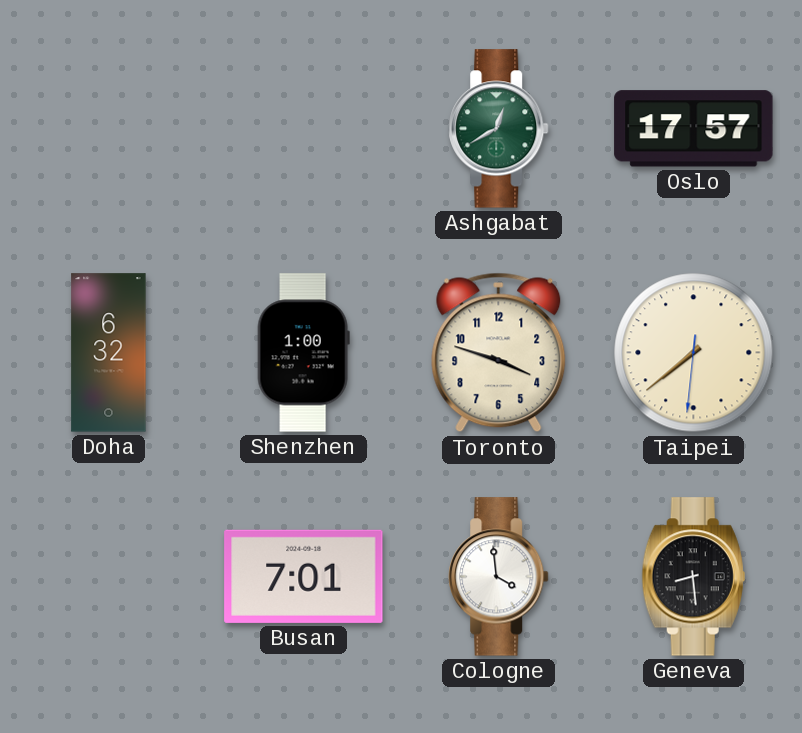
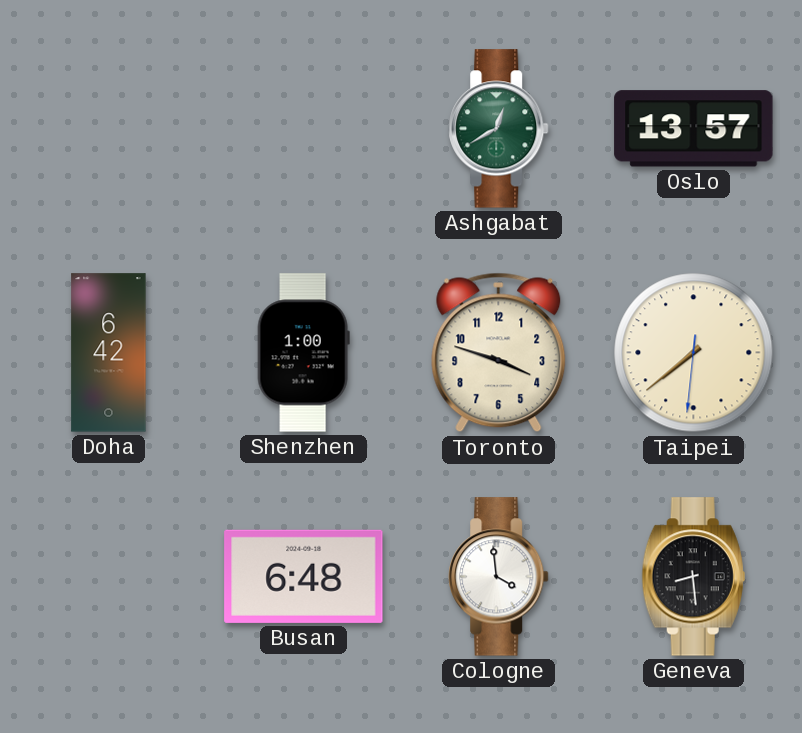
Oslo: 17:57 -> 13:57
Doha: 6:32 -> 6:42
Busan: 7:01 -> 6:48
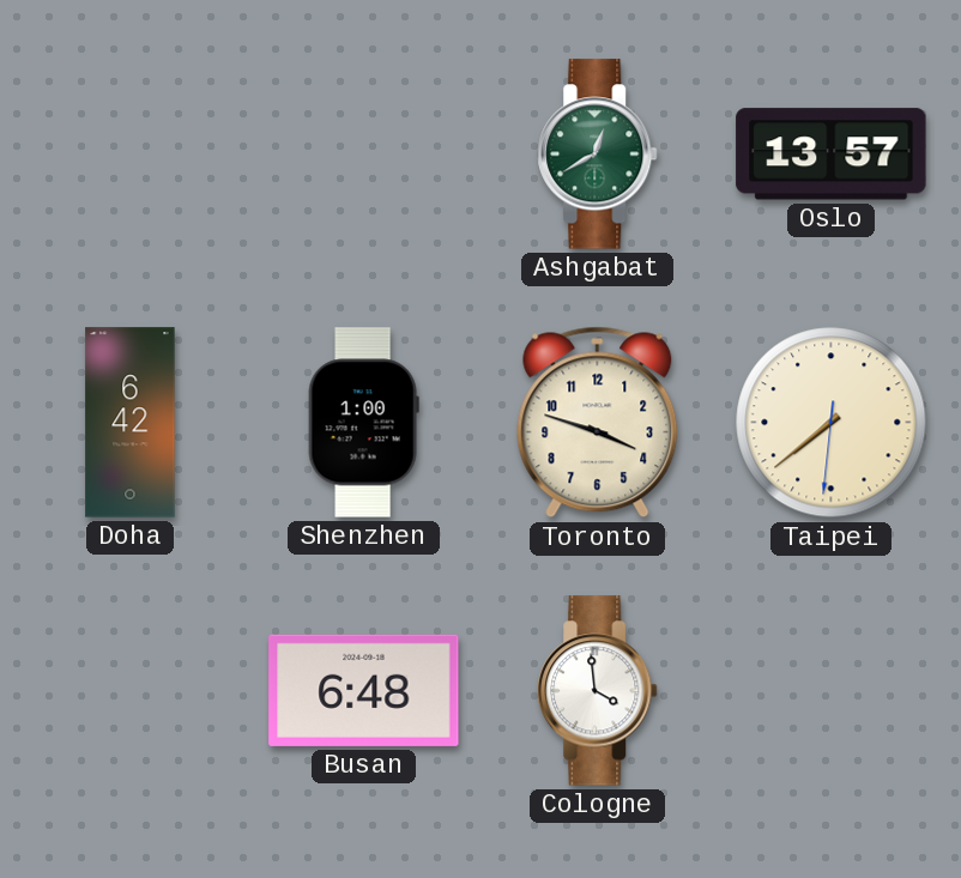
Geneva: 8:29 -> none
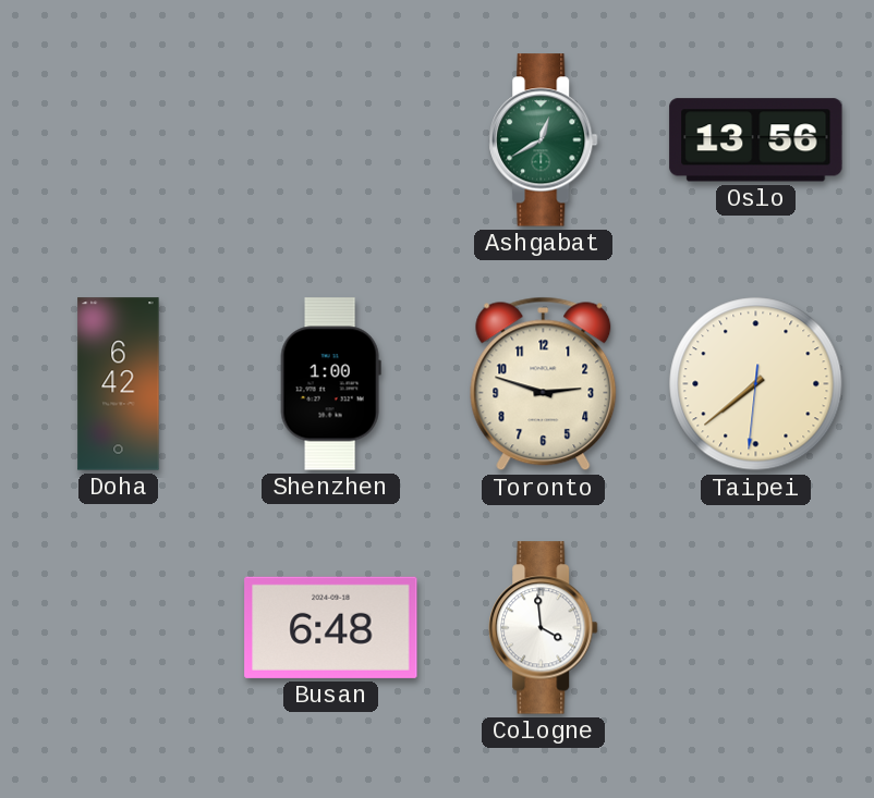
Oslo: 13:57 -> 13:56
Toronto: 3:48 -> 2:48
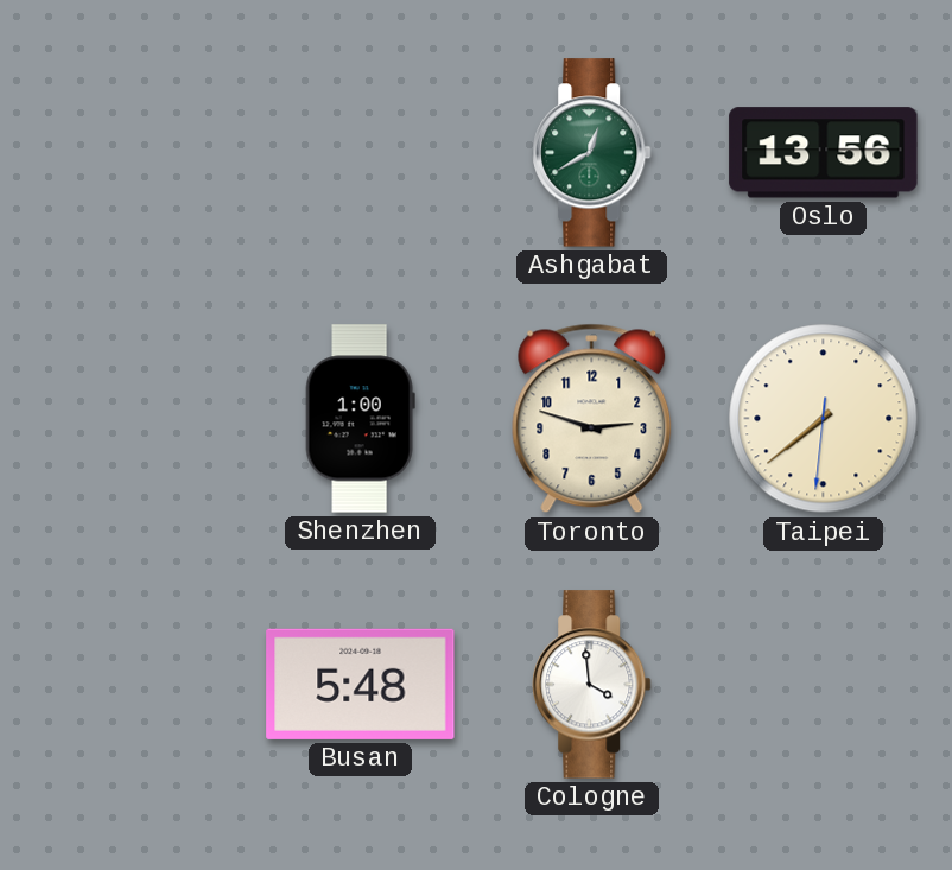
Doha: 6:42 -> none
Busan: 6:48 -> 5:48
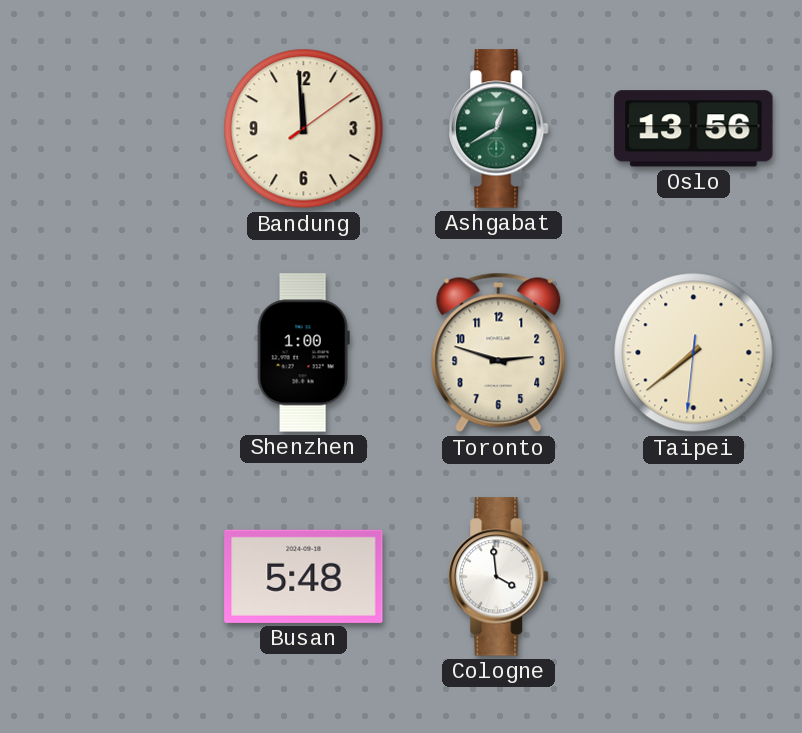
Bandung: none -> 11:59
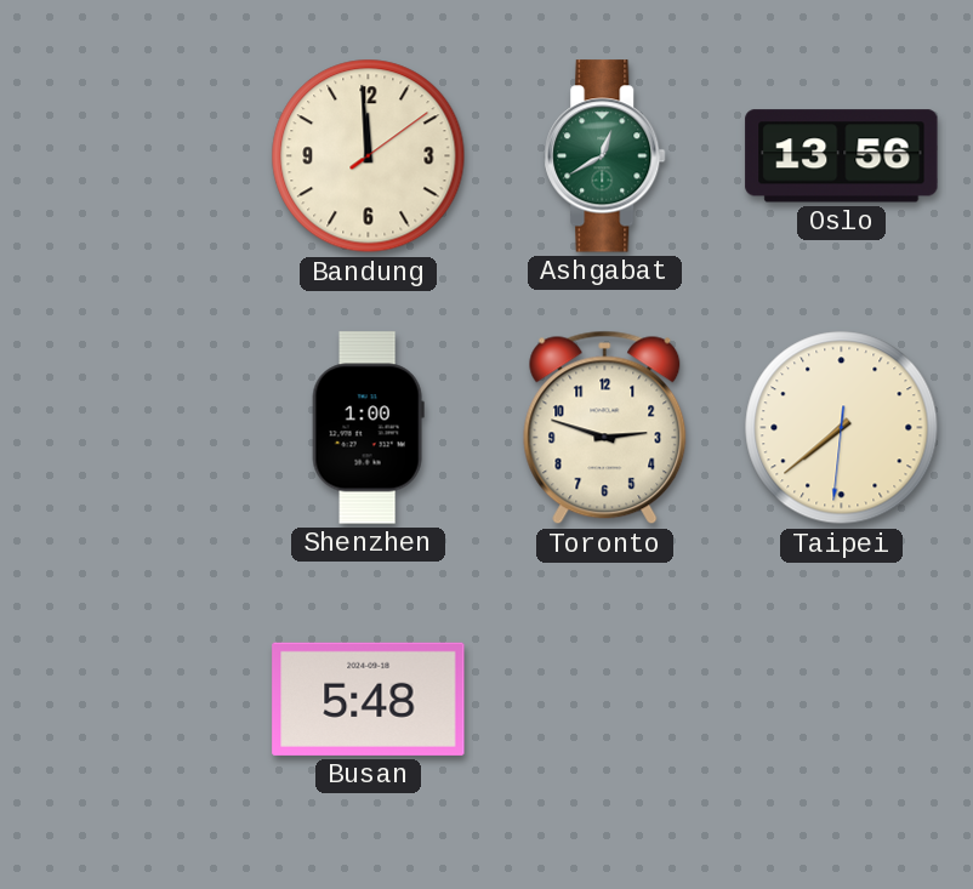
Cologne: 3:59 -> none
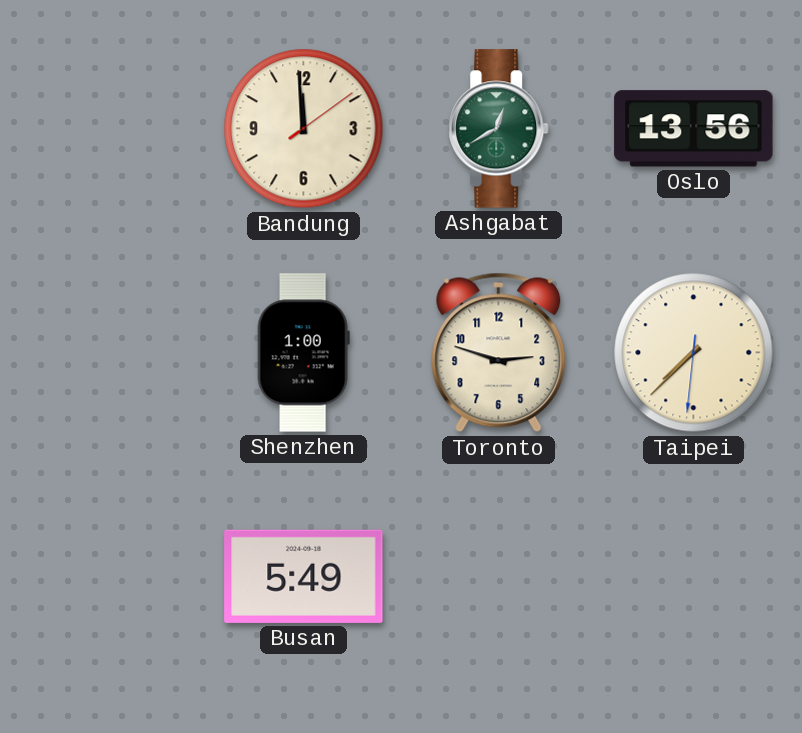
Taipei: 7:38 -> 7:37
Busan: 5:48 -> 5:49
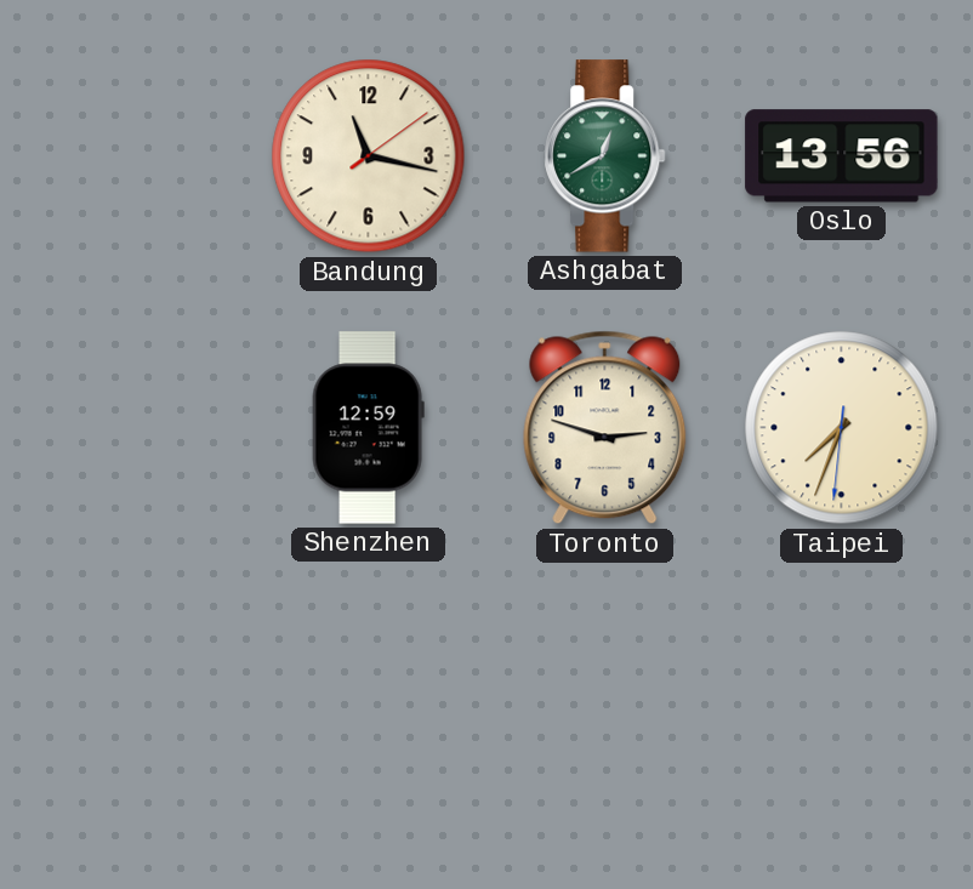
Bandung: 11:59 -> 11:17
Shenzhen: 1:00 -> 12:59
Taipei: 7:37 -> 7:33
Busan: 5:49 -> none
